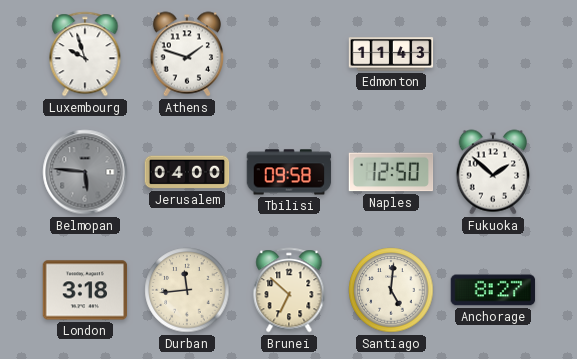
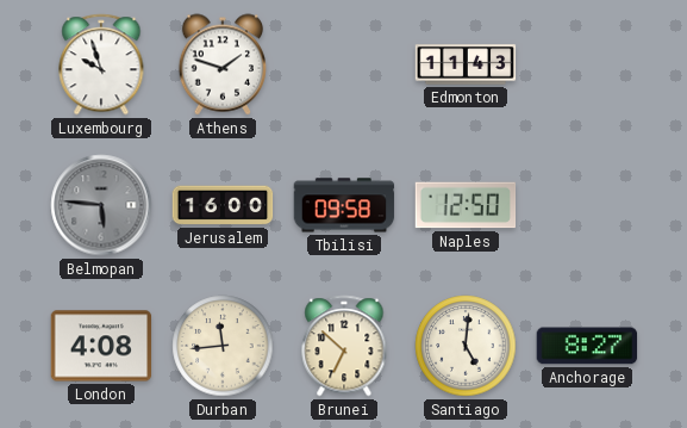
Jerusalem: 04:00 -> 16:00
Fukuoka: 1:52 -> none
London: 3:18 -> 4:08
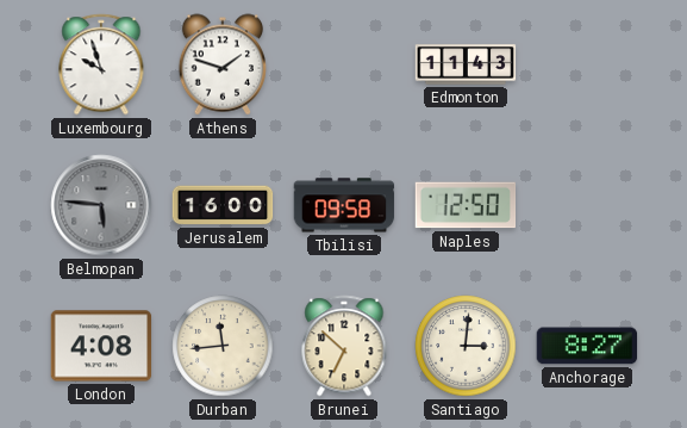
Santiago: 5:01 -> 3:01
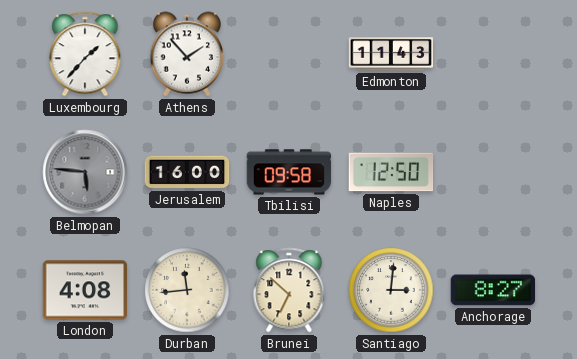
Luxembourg: 9:57 -> 1:37
Athens: 1:48 -> 1:53
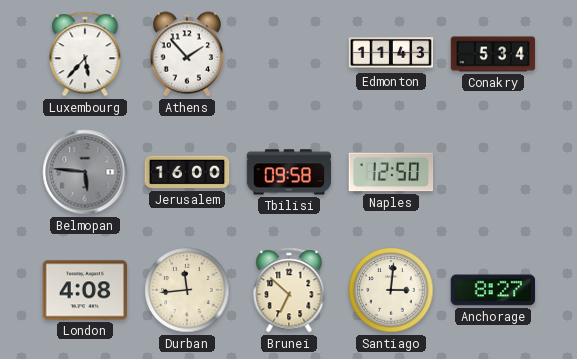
Luxembourg: 1:37 -> 5:37
Conakry: none -> 5:34
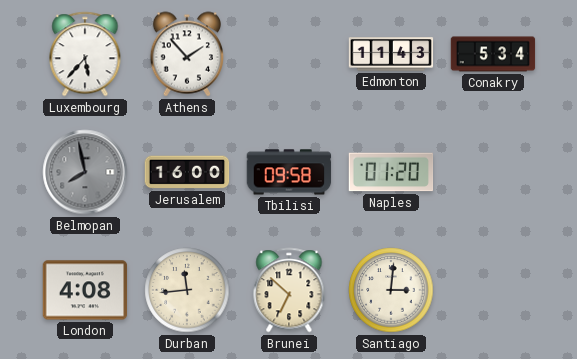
Belmopan: 5:46 -> 7:58
Naples: 12:50 -> 01:20
Anchorage: 8:27 -> none
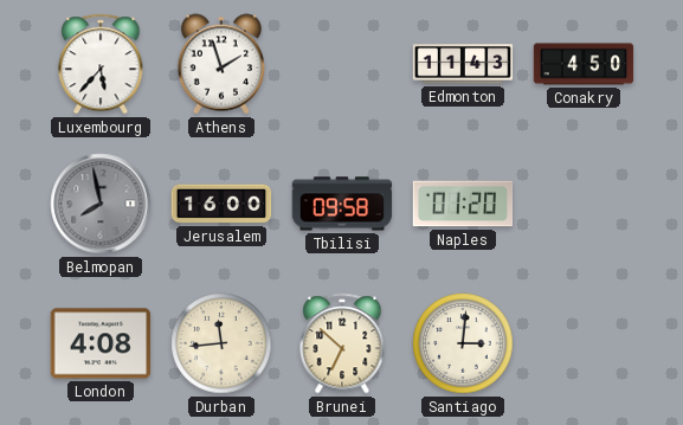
Athens: 1:53 -> 1:57
Conakry: 5:34 -> 4:50
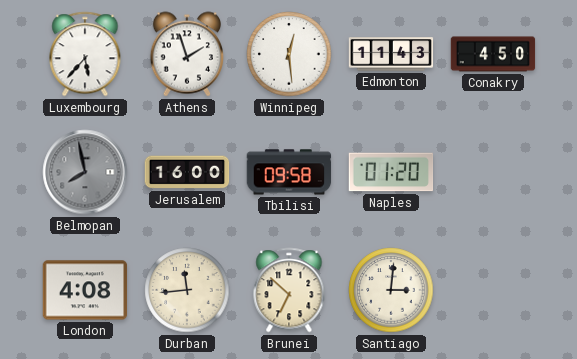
Winnipeg: none -> 12:29
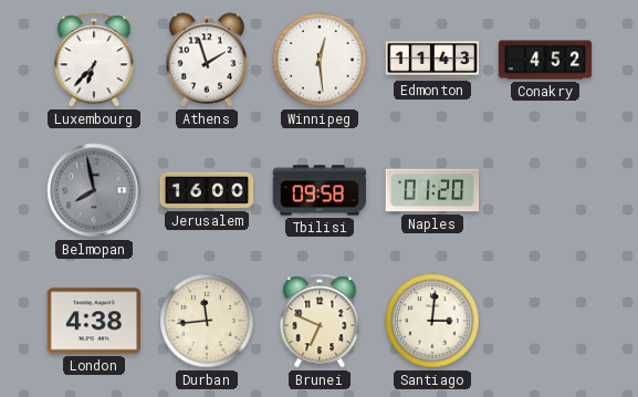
Luxembourg: 5:37 -> 6:37
Conakry: 4:50 -> 4:52
London: 4:08 -> 4:38
Brunei: 6:52 -> 6:49
